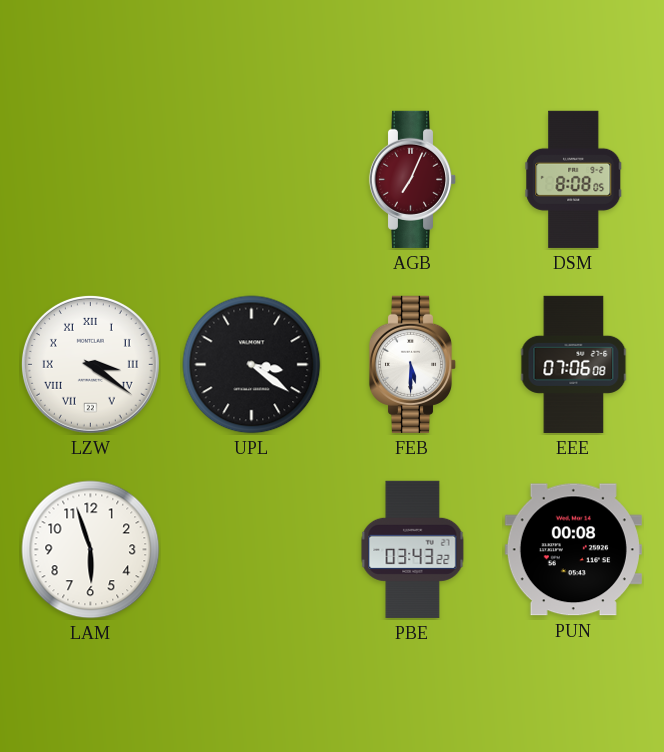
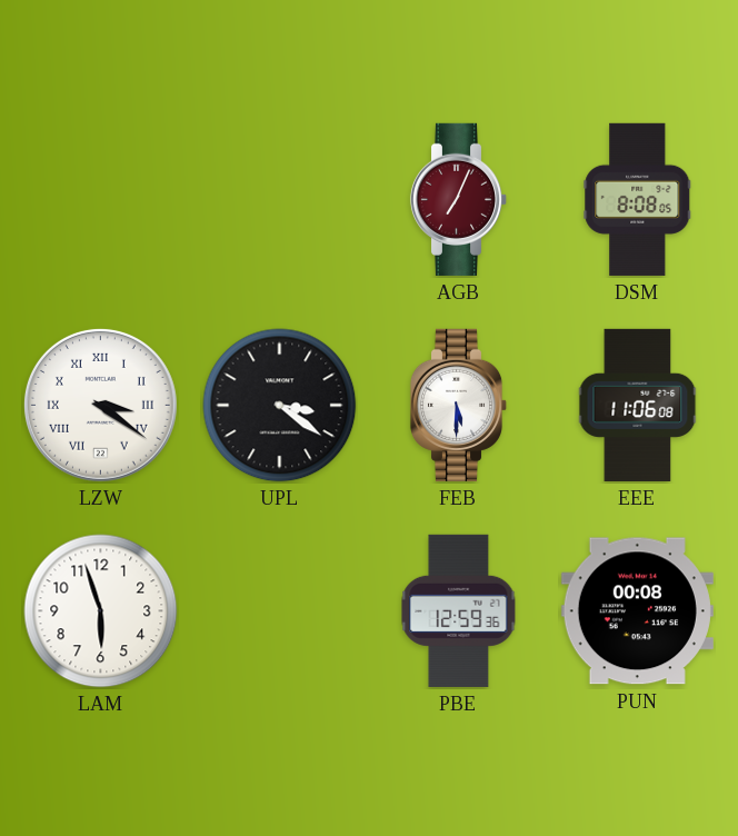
EEE: 07:06 -> 11:06
PBE: 03:43 -> 12:59
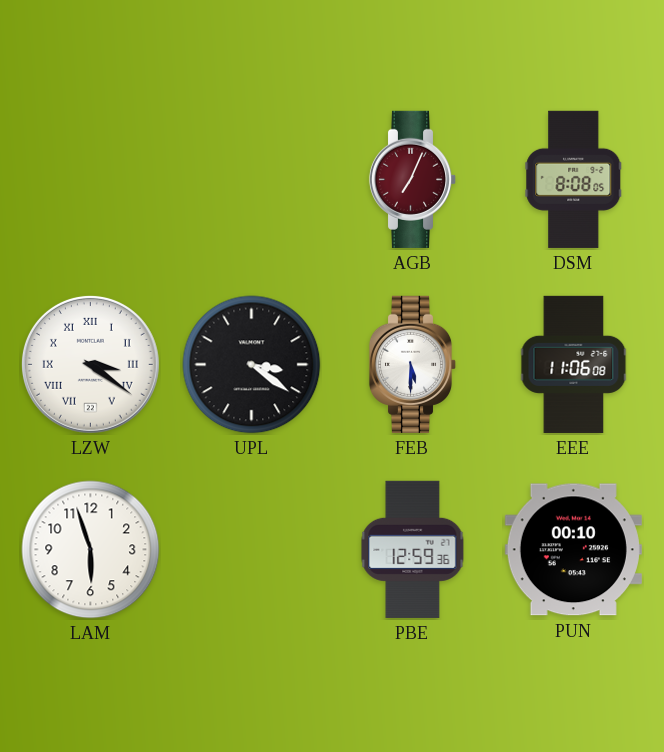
PUN: 00:08 -> 00:10
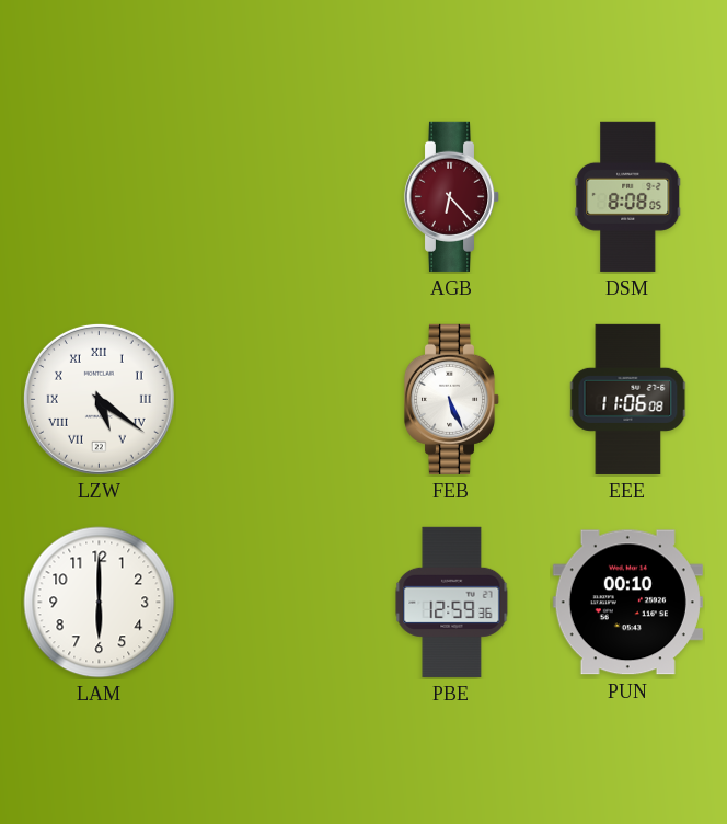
AGB: 7:04 -> 6:23
LZW: 3:21 -> 5:21
UPL: 3:21 -> none
FEB: 5:30 -> 5:26
LAM: 5:57 -> 6:00
